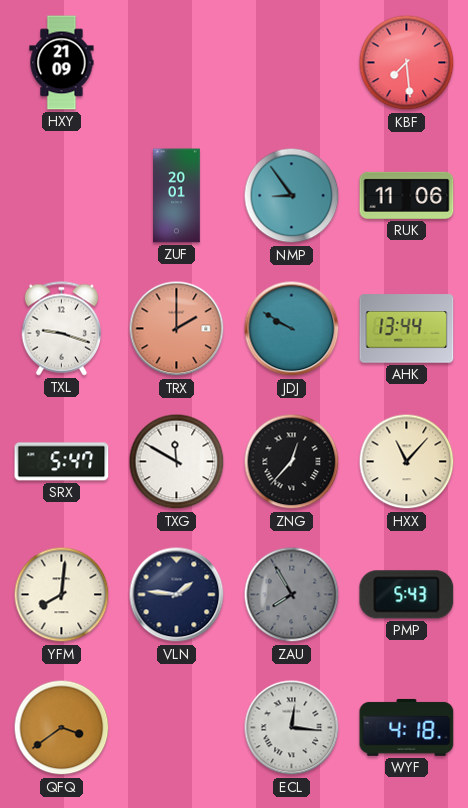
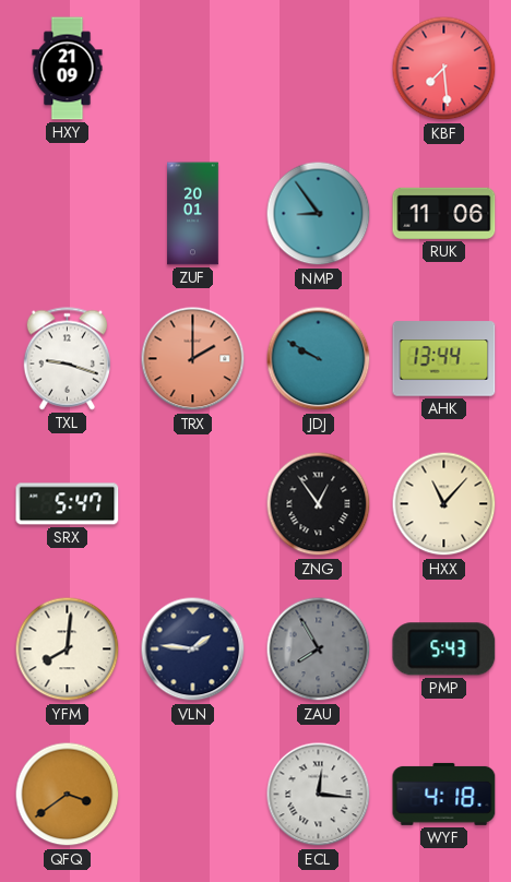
TXG: 11:50 -> none
ZNG: 12:37 -> 12:54
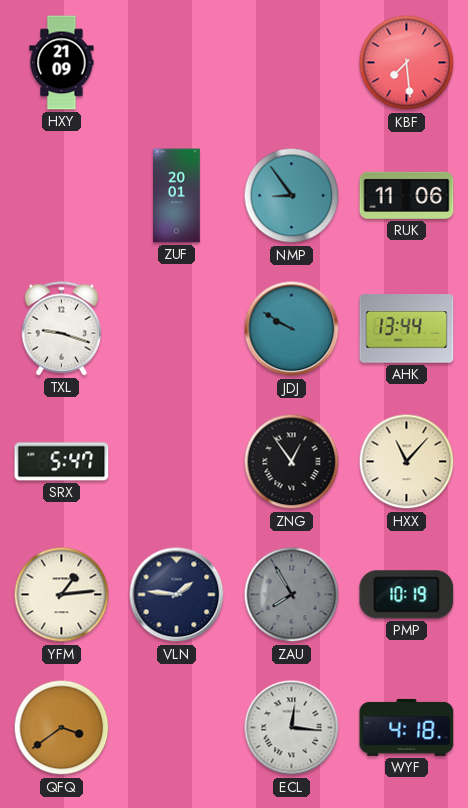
TRX: 2:00 -> none
YFM: 8:01 -> 1:14
PMP: 5:43 -> 10:19
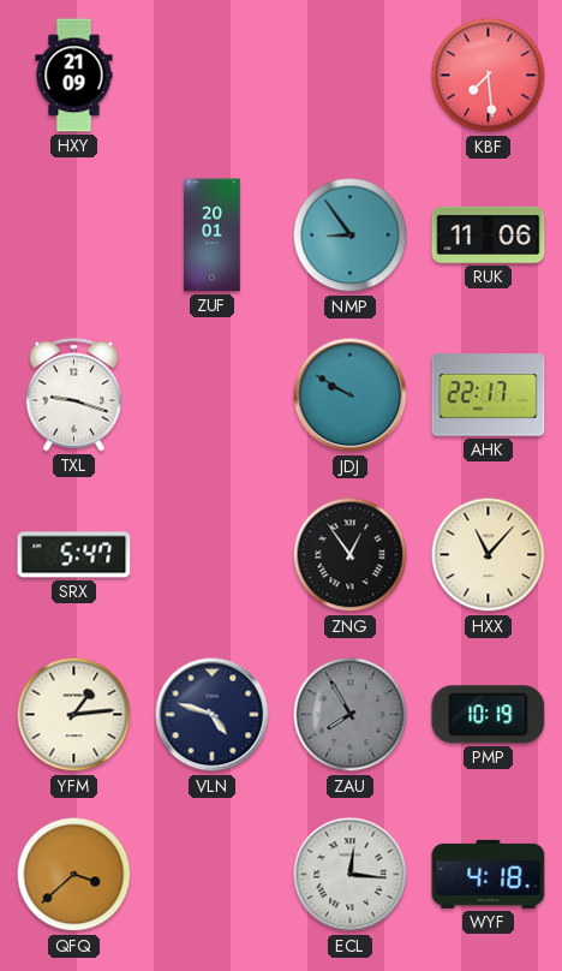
AHK: 13:44 -> 22:17
VLN: 1:46 -> 4:48
QFQ: 3:39 -> 3:38
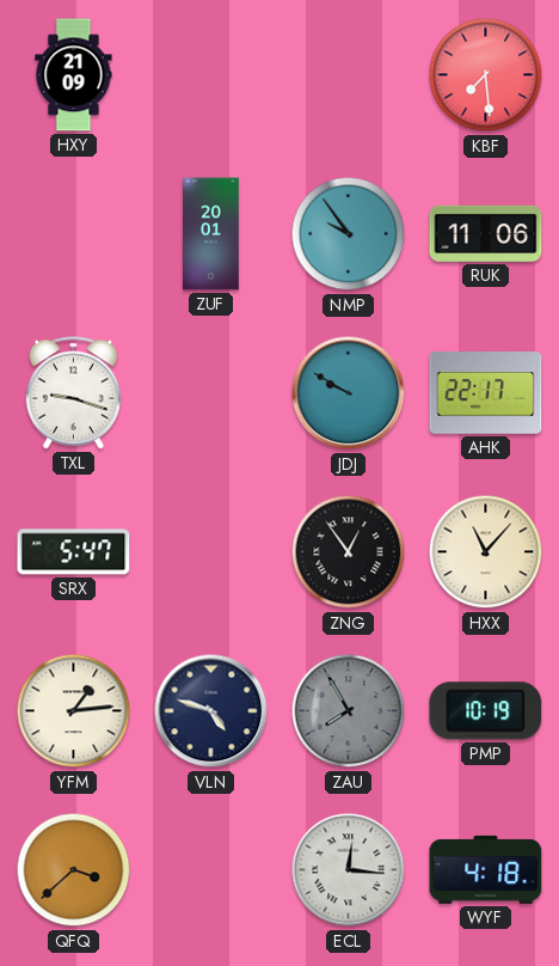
NMP: 8:54 -> 9:54
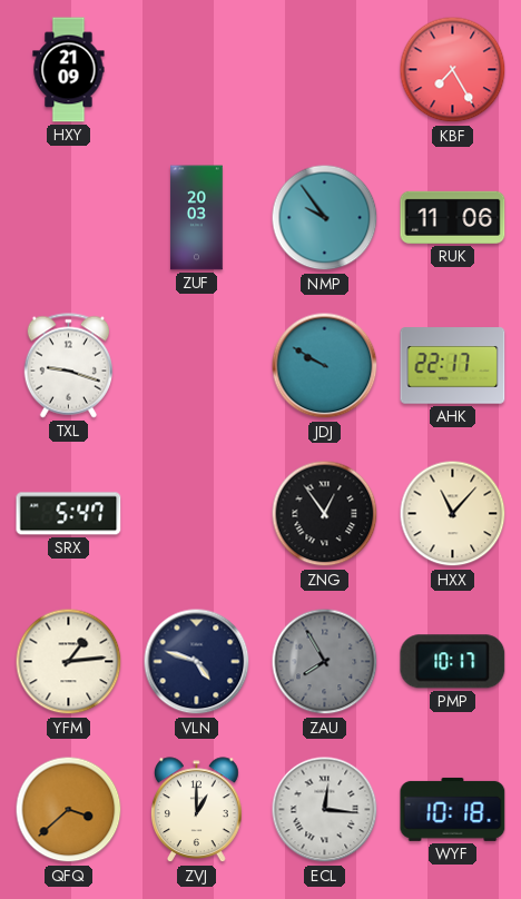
KBF: 7:29 -> 7:25
ZUF: 20:01 -> 20:03
PMP: 10:19 -> 10:17
ZVJ: none -> 1:00
WYF: 4:18 -> 10:18
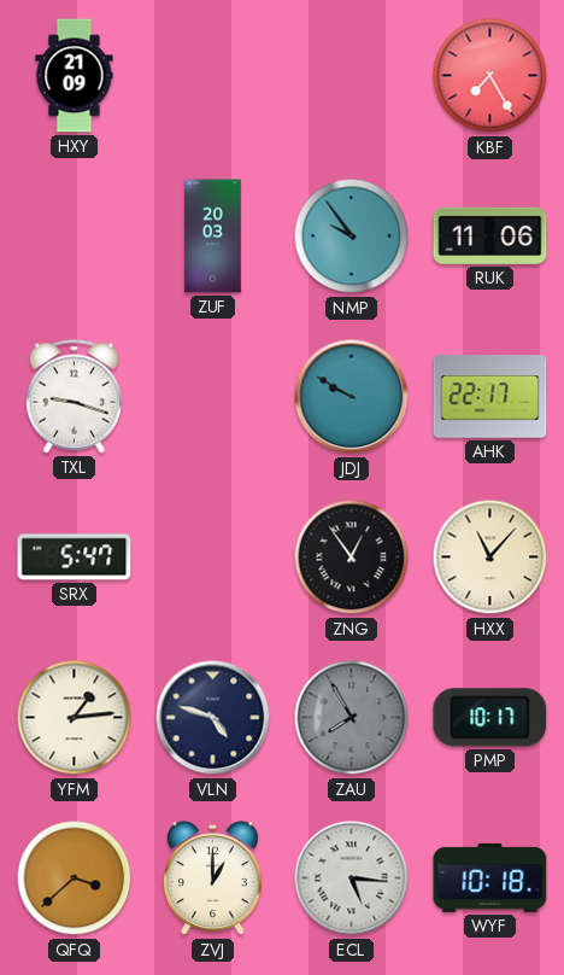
ECL: 12:16 -> 5:16
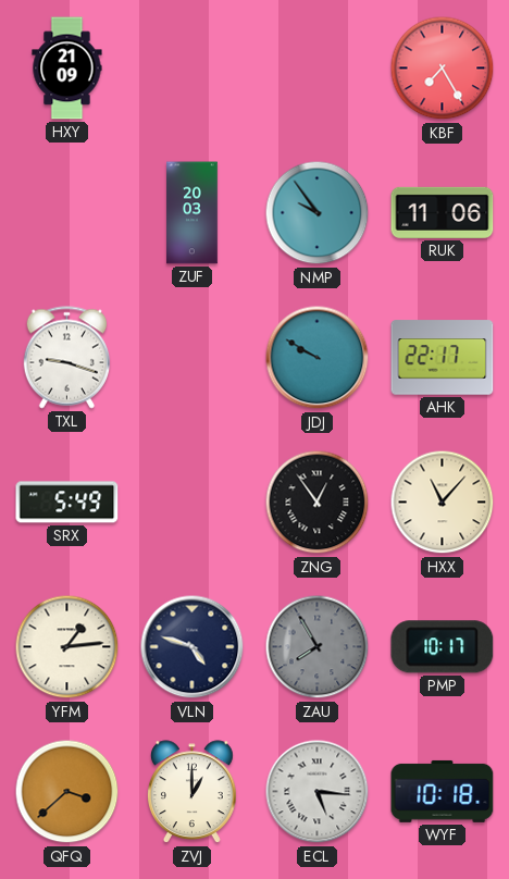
SRX: 5:47 -> 5:49
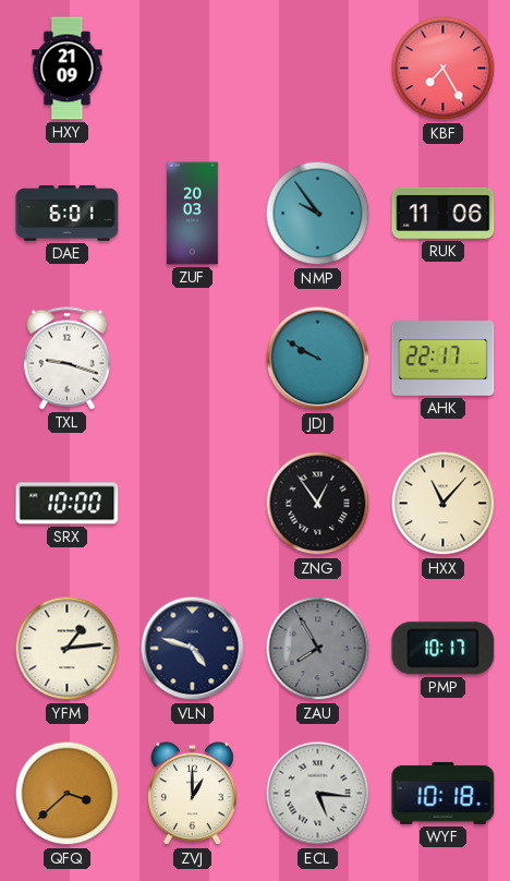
DAE: none -> 6:01
SRX: 5:49 -> 10:00
